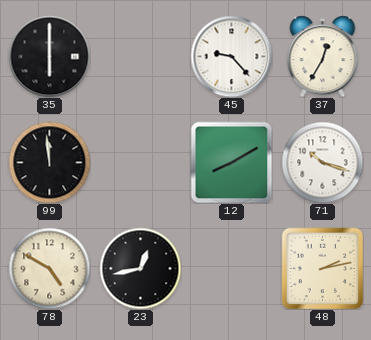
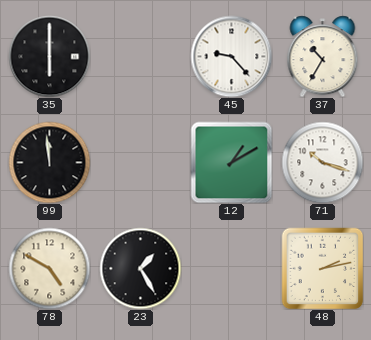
37: 12:35 -> 10:35
12: 8:10 -> 1:10
23: 12:43 -> 1:25
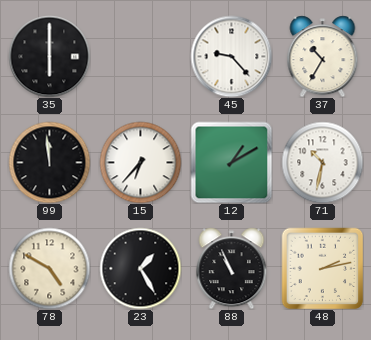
15: none -> 6:37
71: 10:18 -> 10:32
88: none -> 10:56
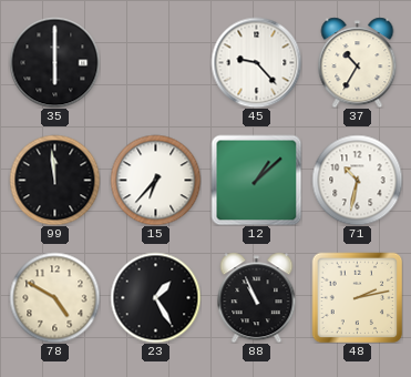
12: 1:10 -> 1:08
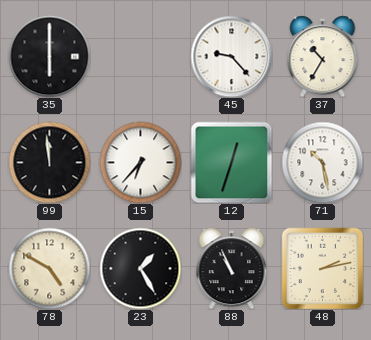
12: 1:08 -> 12:33
71: 10:32 -> 10:28
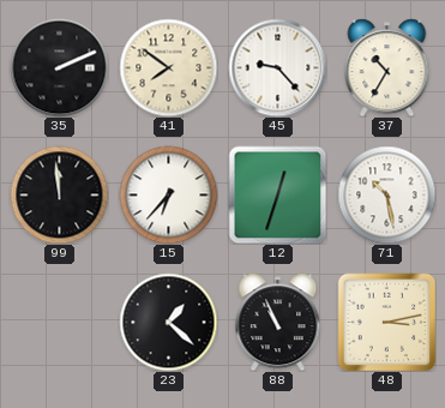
35: 6:00 -> 2:11
41: none -> 7:51
78: 4:50 -> none
23: 1:25 -> 1:22
48: 2:13 -> 3:13
